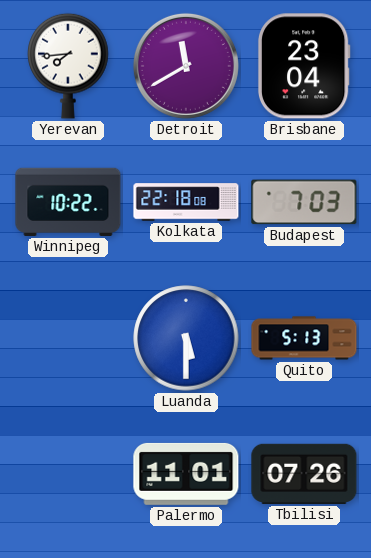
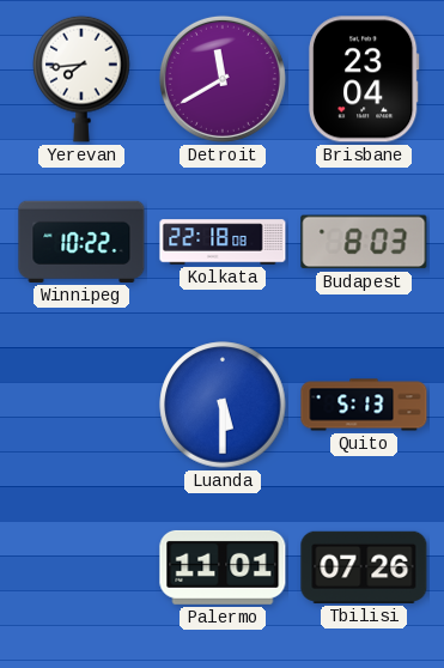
Budapest: 7:03 -> 8:03
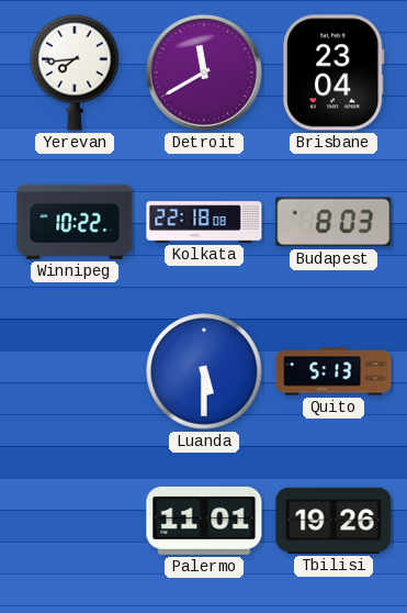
Tbilisi: 07:26 -> 19:26
